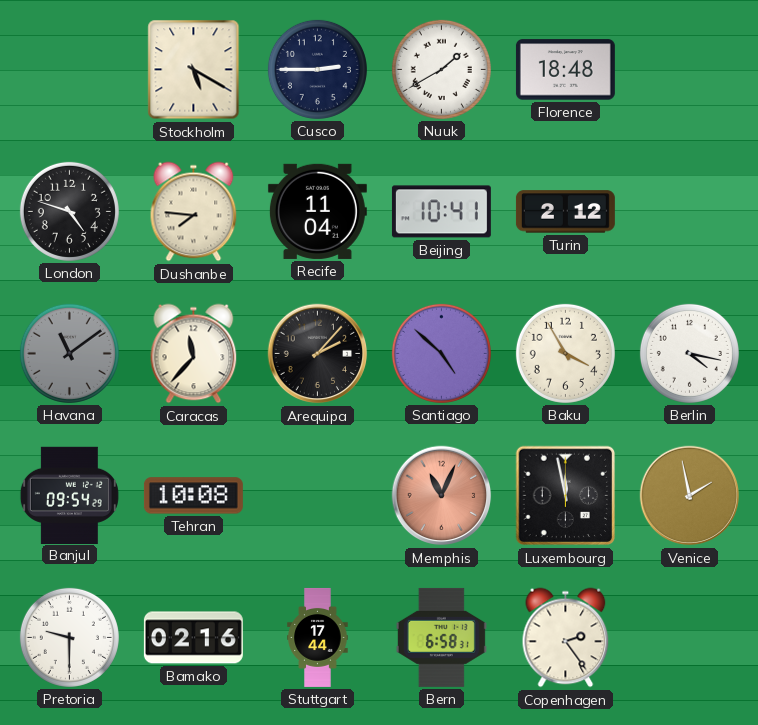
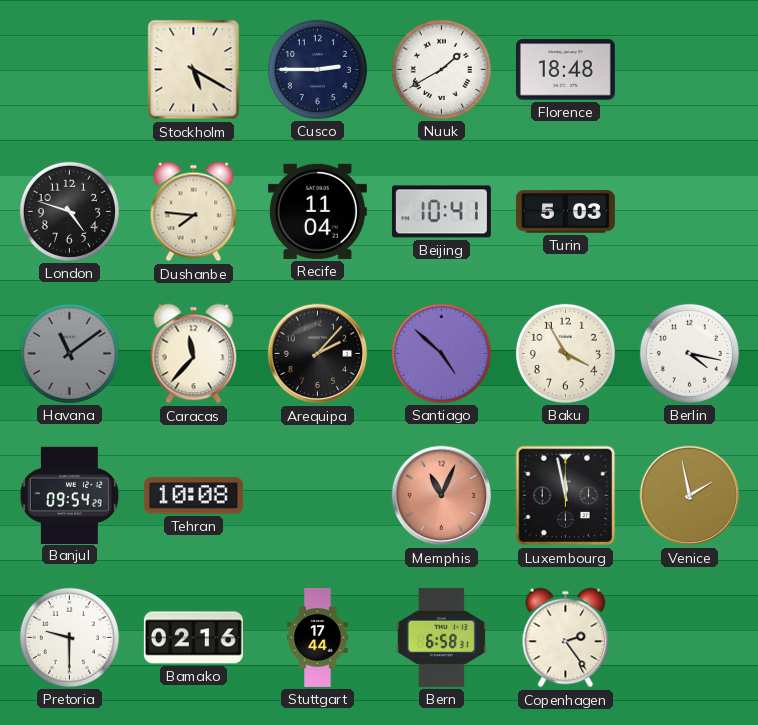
Turin: 2:12 -> 5:03
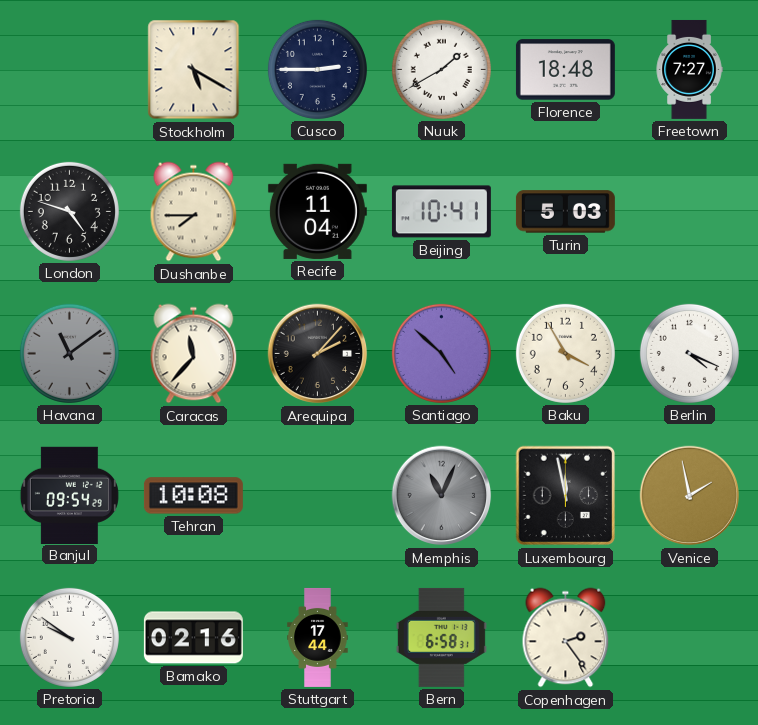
Freetown: none -> 7:27
Dushanbe: 7:46 -> 7:45
Berlin: 4:17 -> 4:19
Memphis dial: salmon -> grey
Pretoria: 9:30 -> 9:51
